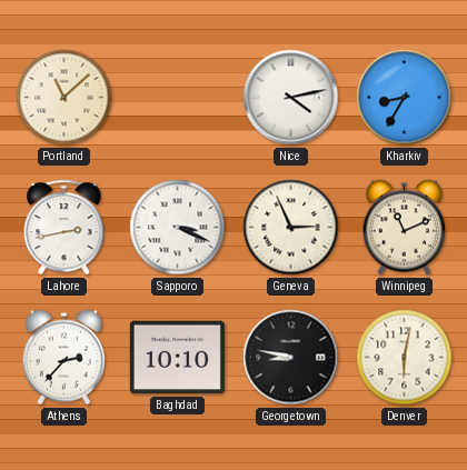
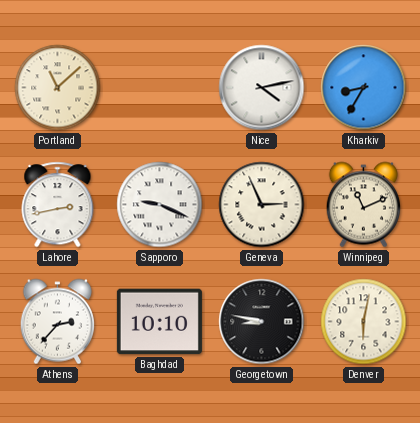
Sapporo: 3:19 -> 9:19
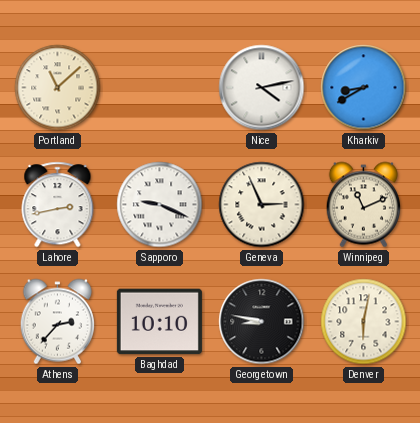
Kharkiv: 8:35 -> 8:40
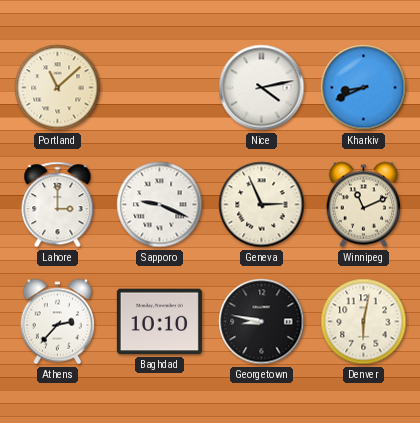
Kharkiv: 8:40 -> 8:41
Lahore: 2:43 -> 3:00
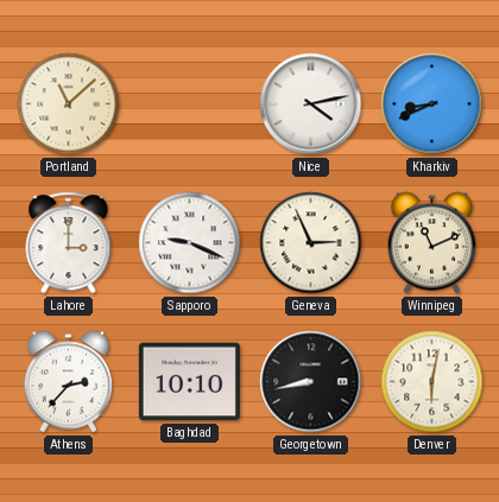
Georgetown: 8:47 -> 8:43
